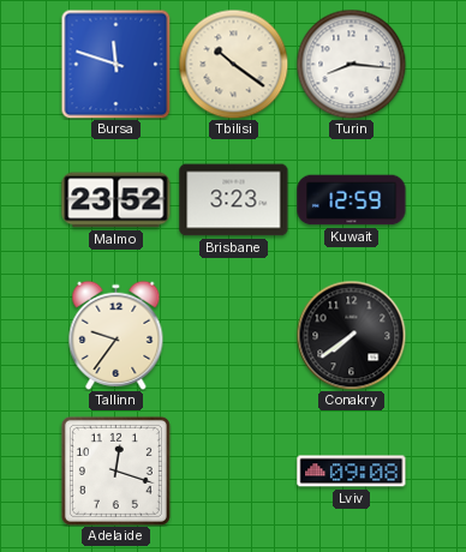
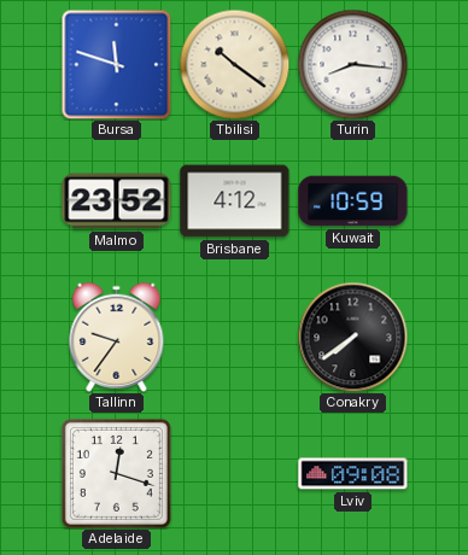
Brisbane: 3:23 -> 4:12
Kuwait: 12:59 -> 10:59
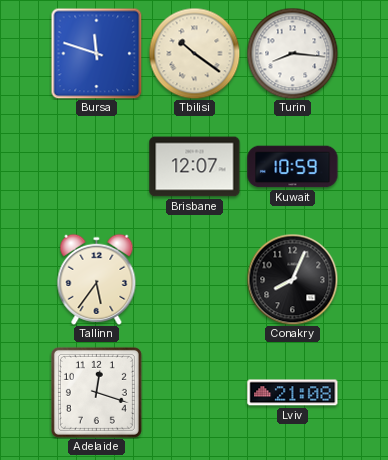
Malmo: 23:52 -> none
Brisbane: 4:12 -> 12:07
Tallinn: 9:36 -> 5:36
Conakry: 7:39 -> 8:04
Lviv: 09:08 -> 21:08
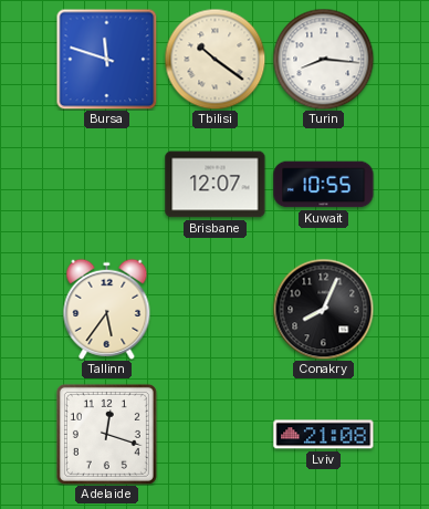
Kuwait: 10:59 -> 10:55
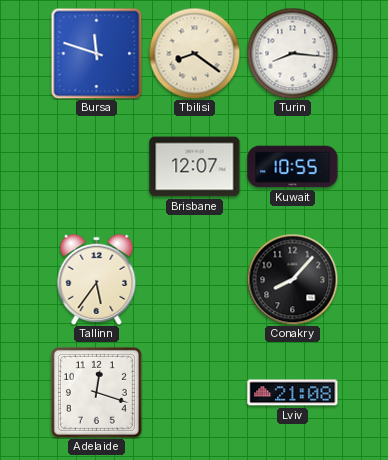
Tbilisi: 10:21 -> 8:21
Conakry: 8:04 -> 8:07
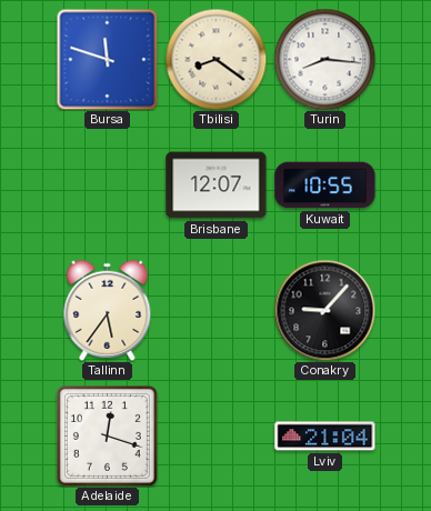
Conakry: 8:07 -> 9:07
Lviv: 21:08 -> 21:04
